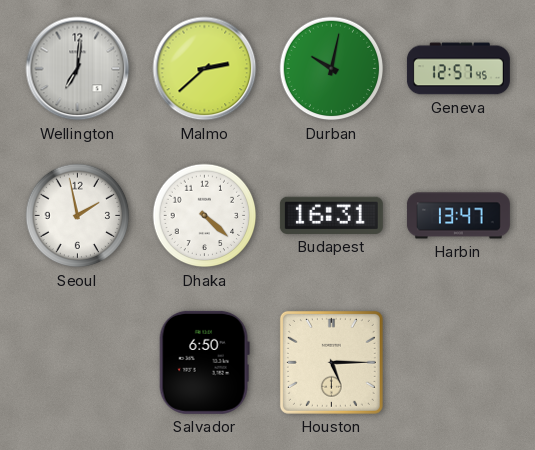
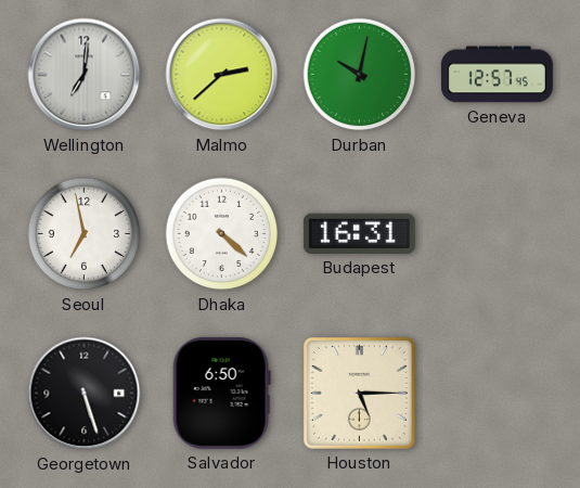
Seoul: 1:58 -> 6:58
Harbin: 13:47 -> none
Georgetown: none -> 5:27
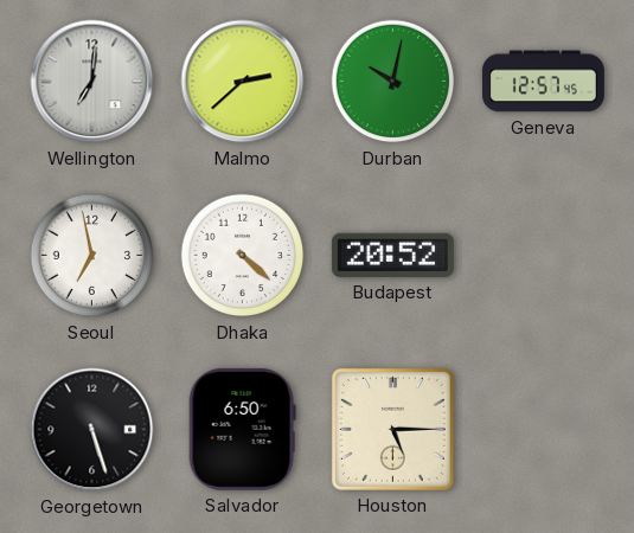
Budapest: 16:31 -> 20:52
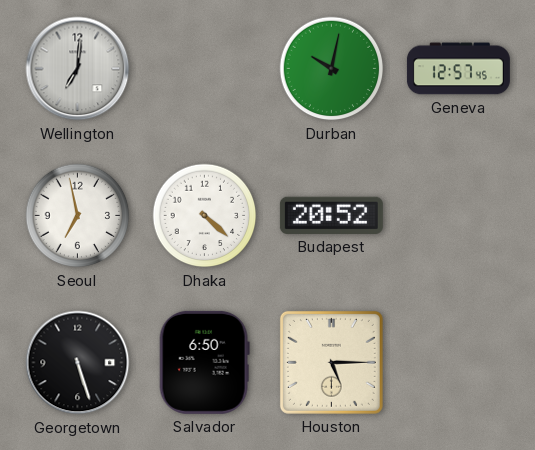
Malmo: 2:38 -> none
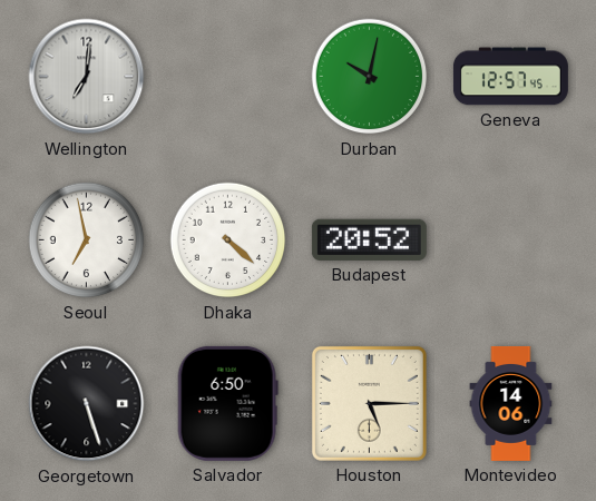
Montevideo: none -> 14:06
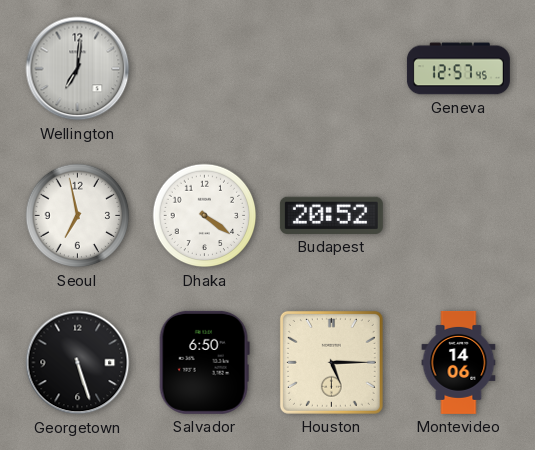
Durban: 10:02 -> none
Dhaka: 4:22 -> 4:21
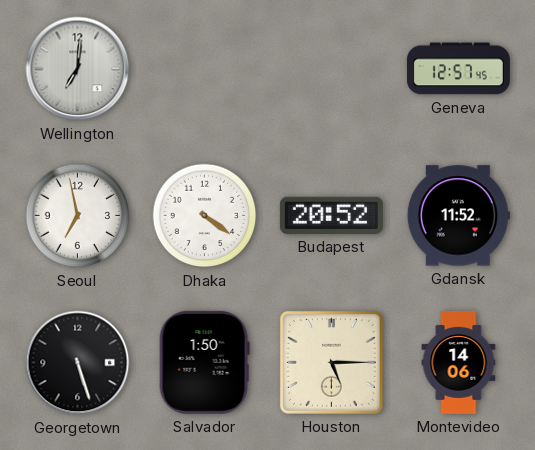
Gdansk: none -> 11:52
Salvador: 6:50 -> 1:50
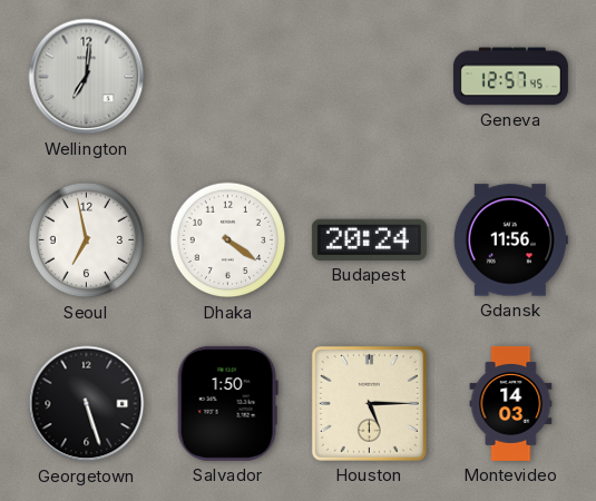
Budapest: 20:52 -> 20:24
Gdansk: 11:52 -> 11:56
Montevideo: 14:06 -> 14:03
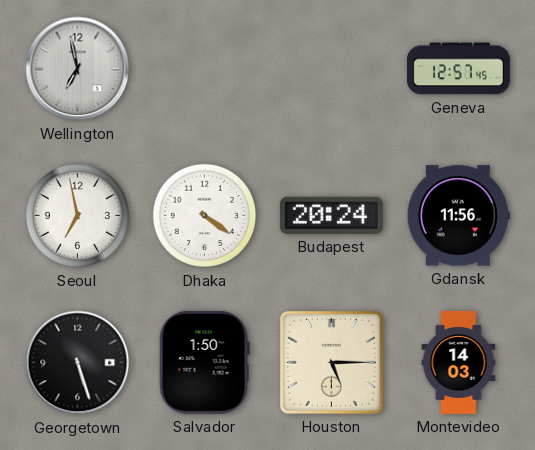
Wellington: 7:01 -> 6:58
